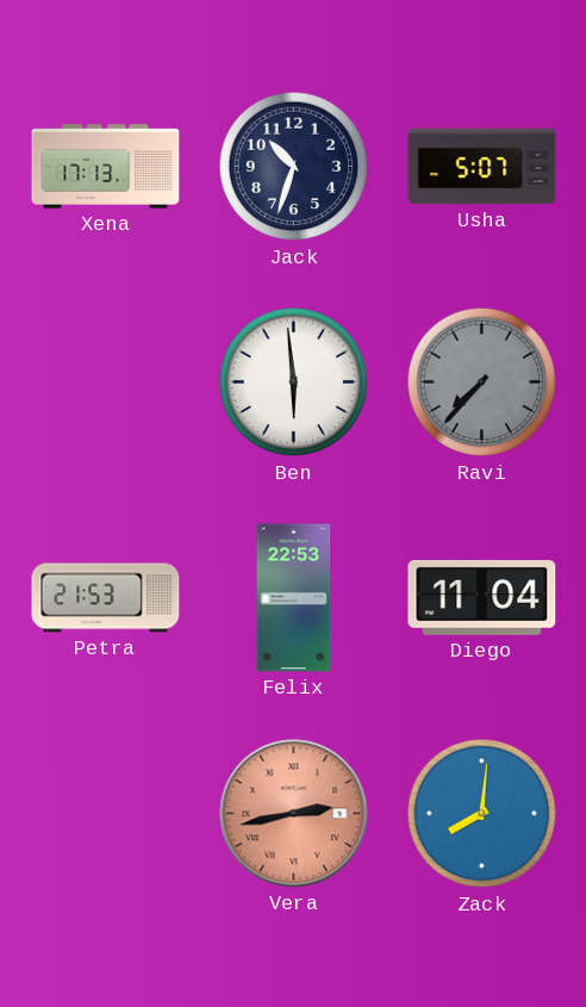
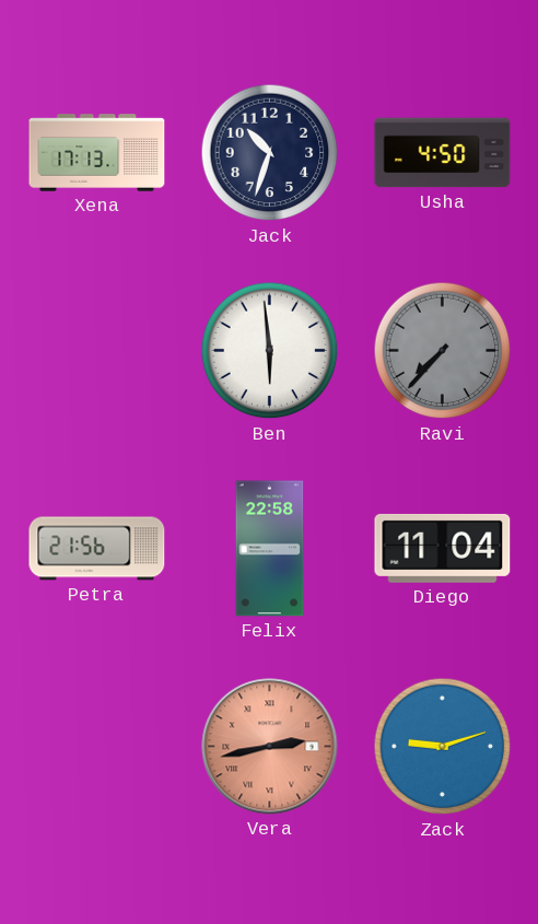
Usha: 5:07 -> 4:50
Petra: 21:53 -> 21:56
Felix: 22:53 -> 22:58
Zack: 8:01 -> 9:12
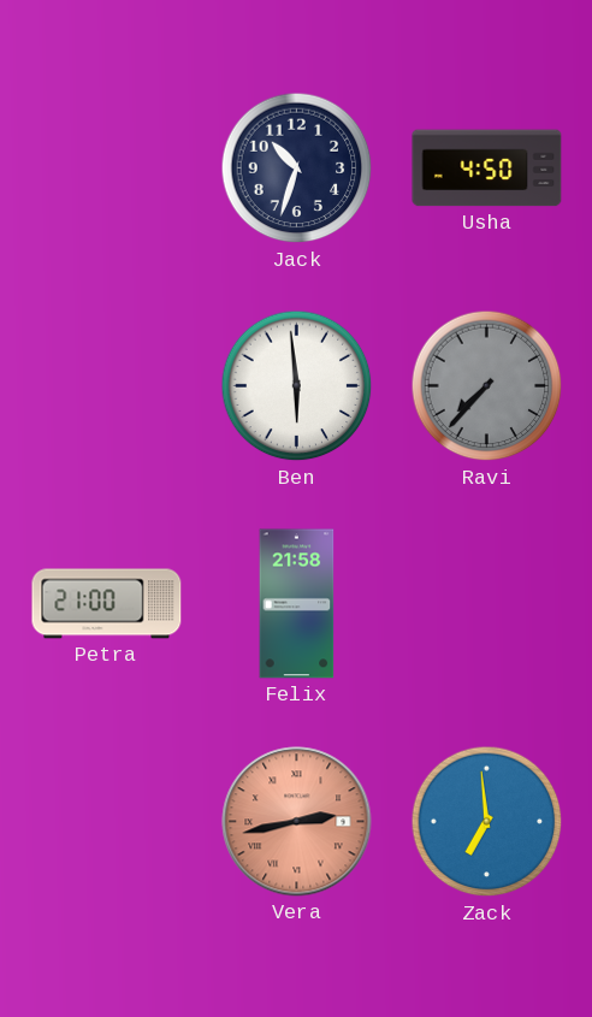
Xena: 17:13 -> none
Petra: 21:56 -> 21:00
Felix: 22:58 -> 21:58
Diego: 11:04 -> none
Zack: 9:12 -> 6:59
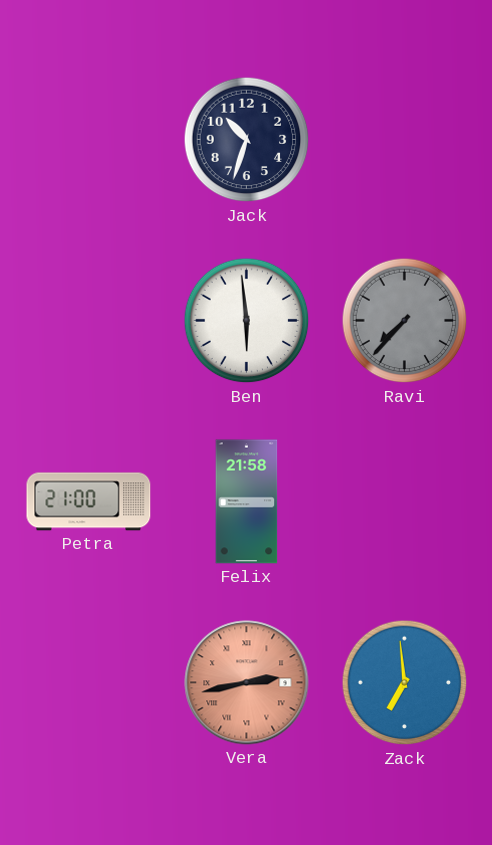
Usha: 4:50 -> none
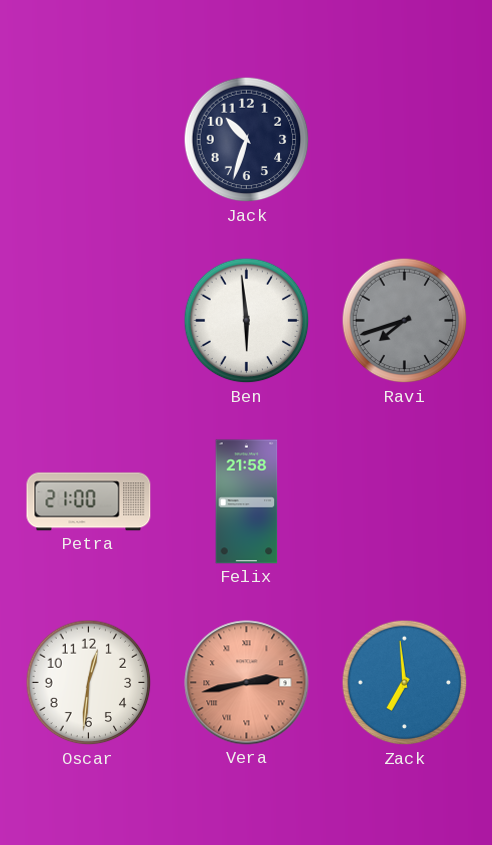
Ravi: 7:37 -> 7:42
Oscar: none -> 12:31
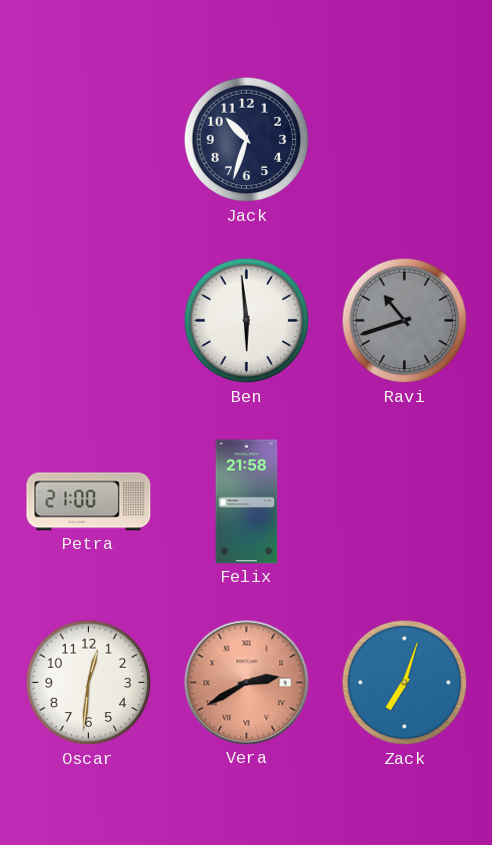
Ravi: 7:42 -> 10:42
Vera: 2:43 -> 2:40
Zack: 6:59 -> 7:03
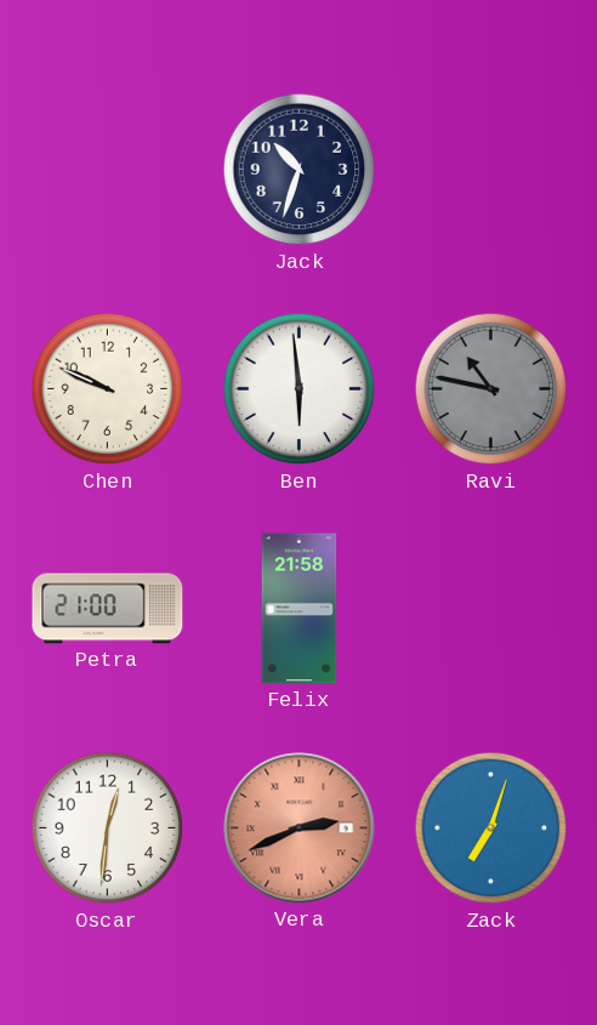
Chen: none -> 9:49
Ravi: 10:42 -> 10:47
Vera: 2:40 -> 2:41
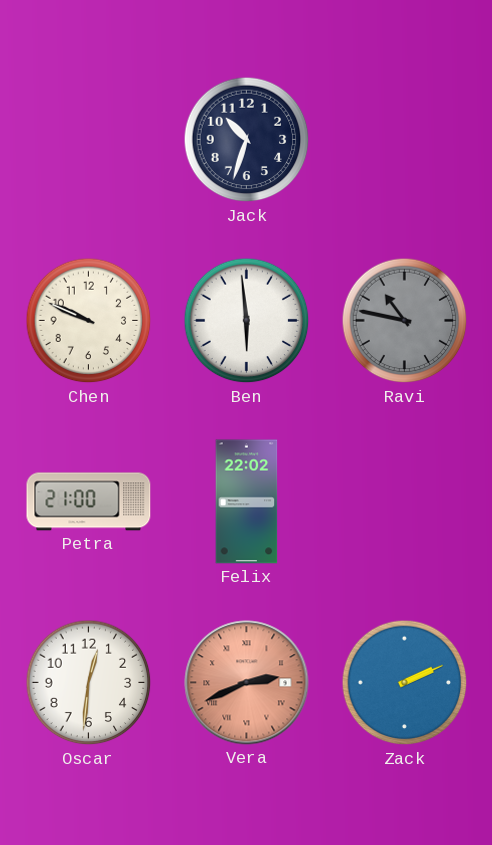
Felix: 21:58 -> 22:02
Zack: 7:03 -> 2:11
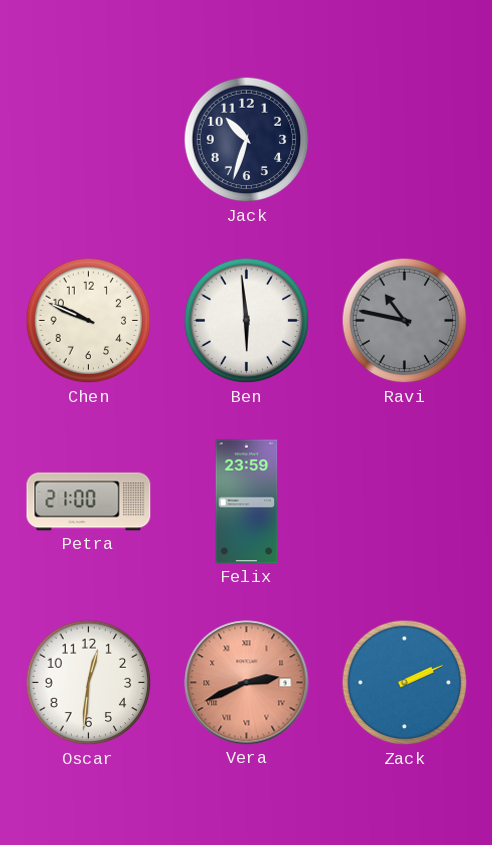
Felix: 22:02 -> 23:59
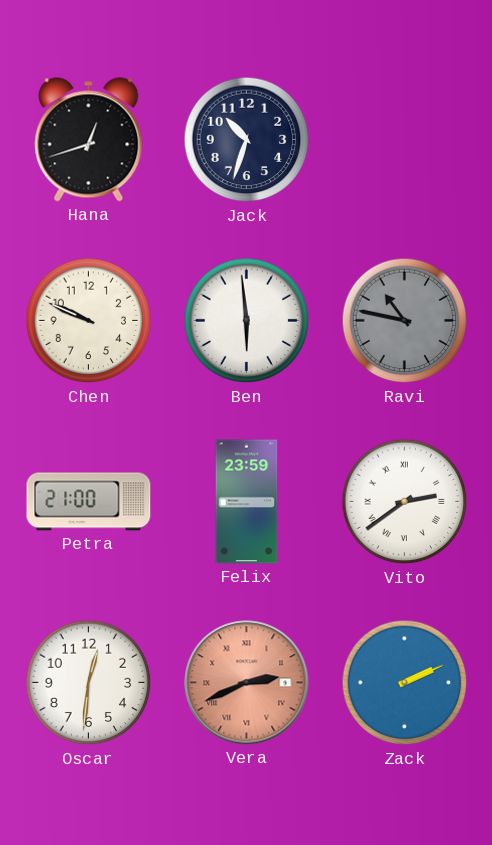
Hana: none -> 12:42
Vito: none -> 2:39
